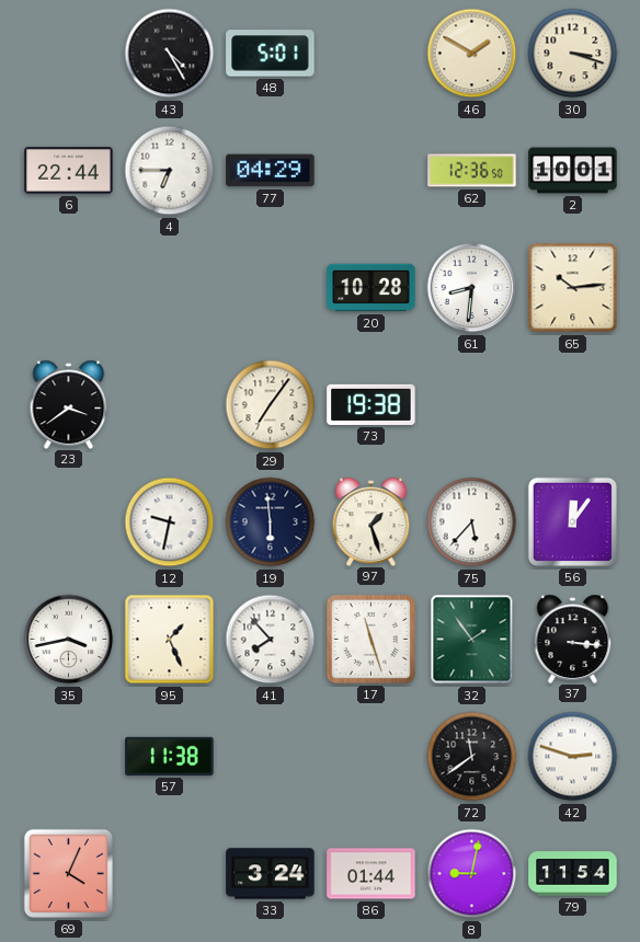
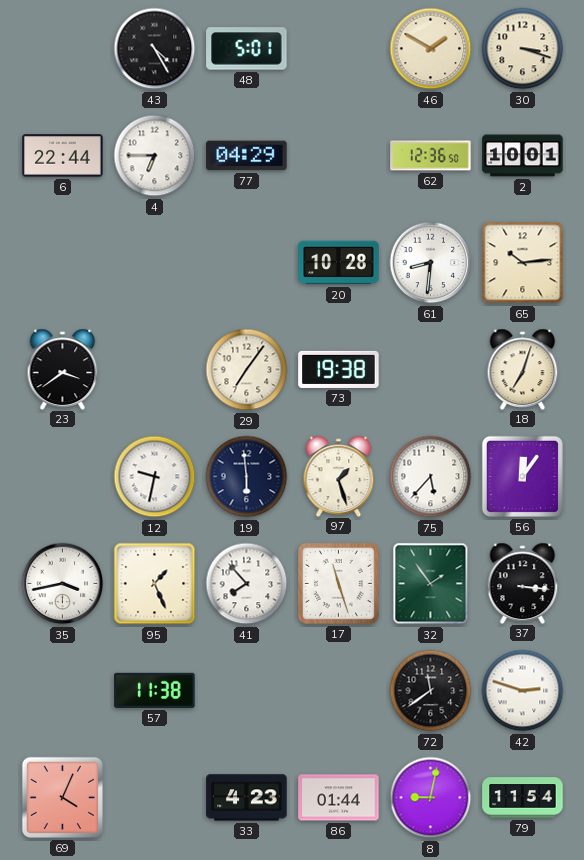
18: none -> 7:03
33: 3:24 -> 4:23
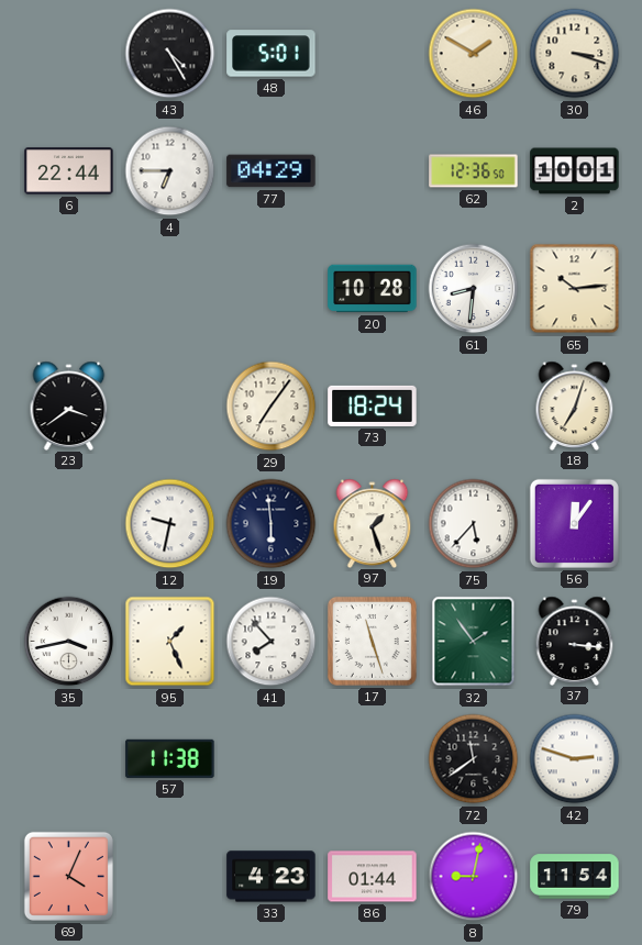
73: 19:38 -> 18:24
